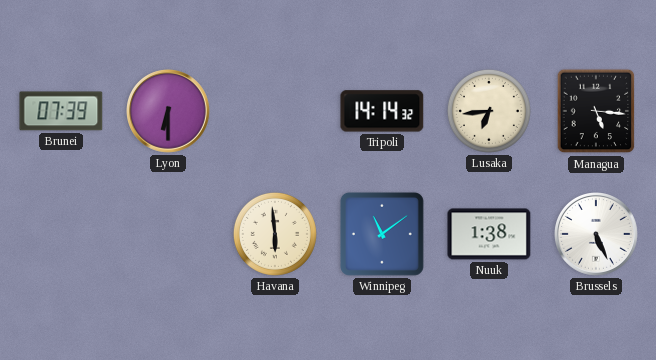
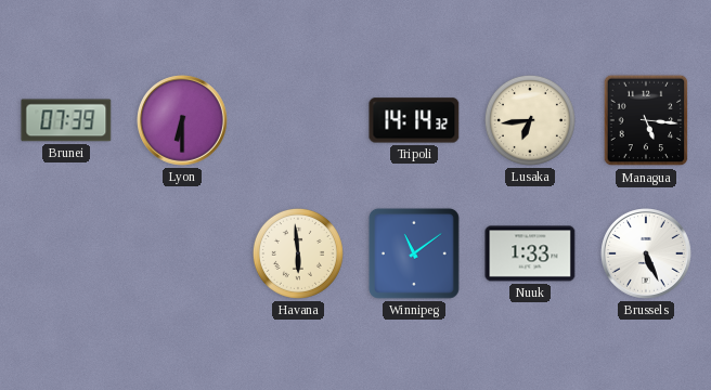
Nuuk: 1:38 -> 1:33
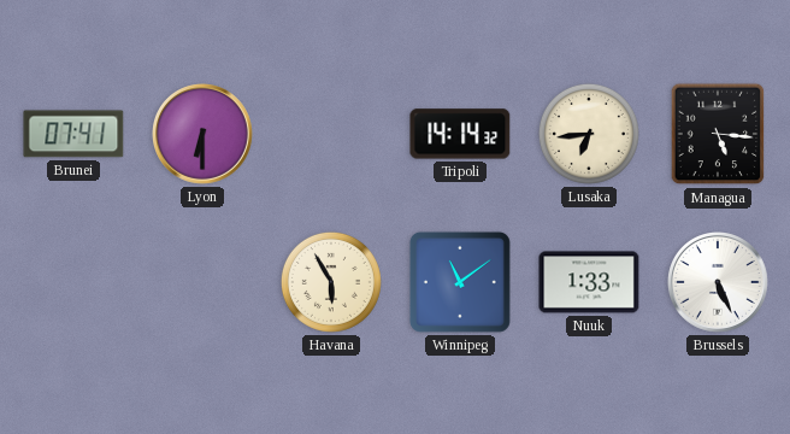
Brunei: 07:39 -> 07:41
Havana: 5:59 -> 5:55
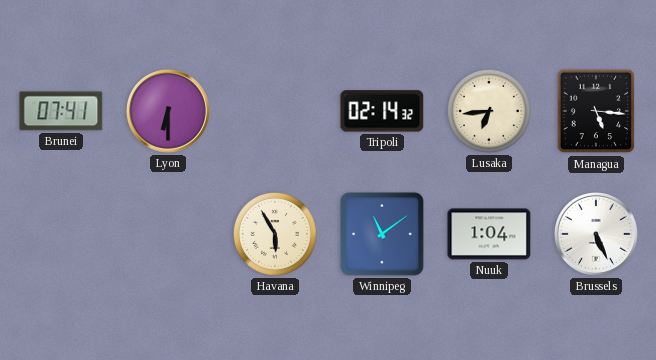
Tripoli: 14:14 -> 02:14
Nuuk: 1:33 -> 1:04
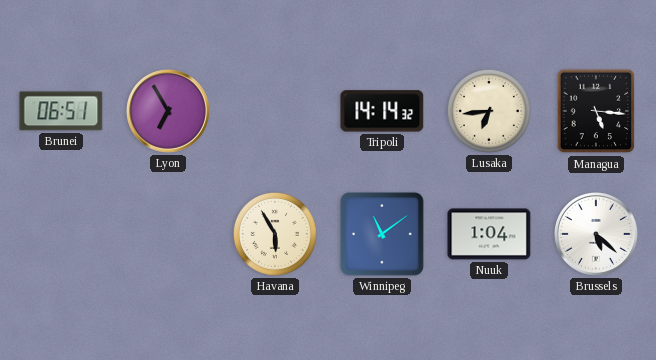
Brunei: 07:41 -> 06:51
Lyon: 6:30 -> 6:55
Tripoli: 02:14 -> 14:14
Brussels: 5:26 -> 5:22
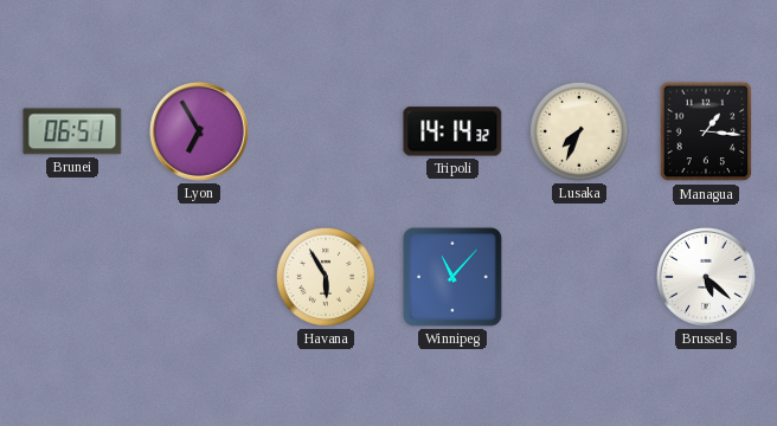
Lusaka: 6:44 -> 7:34
Managua: 5:16 -> 1:16
Winnipeg: 11:09 -> 11:07
Nuuk: 1:04 -> none
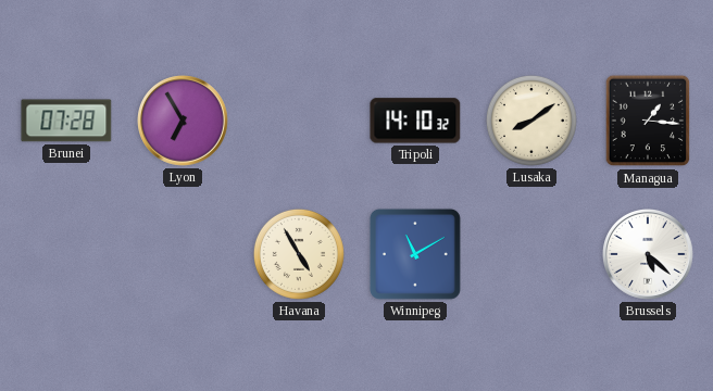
Brunei: 06:51 -> 07:28
Tripoli: 14:14 -> 14:10
Lusaka: 7:34 -> 8:09
Havana: 5:55 -> 4:55
Winnipeg: 11:07 -> 11:10
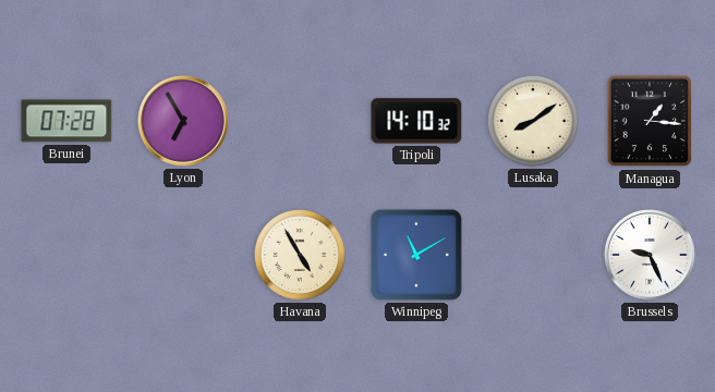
Brussels: 5:22 -> 9:26
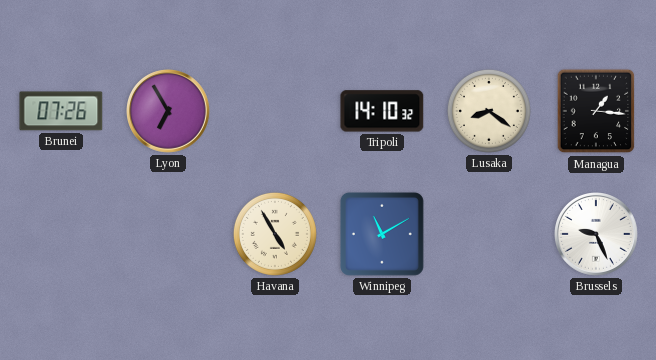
Brunei: 07:28 -> 07:26
Lusaka: 8:09 -> 8:21
